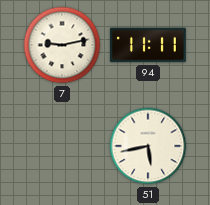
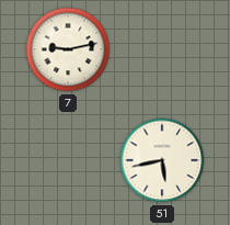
94: 11:11 -> none
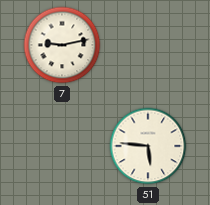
51: 5:43 -> 5:46
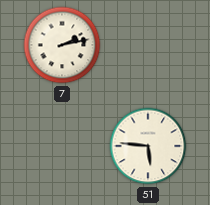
7: 9:13 -> 2:13
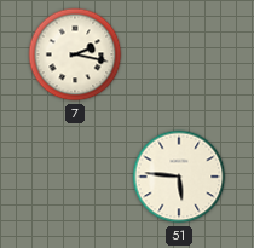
7: 2:13 -> 2:17
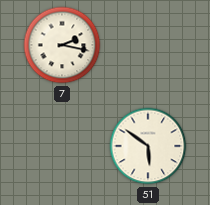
51: 5:46 -> 5:51
